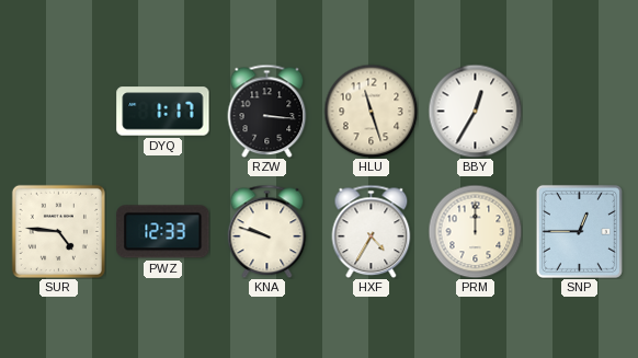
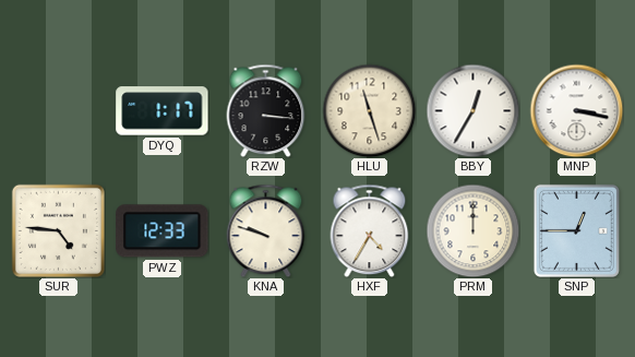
MNP: none -> 3:17
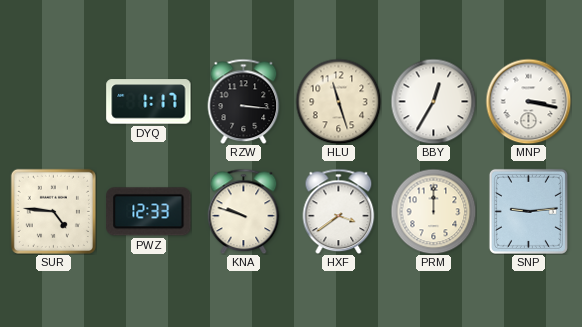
HXF: 4:35 -> 3:39
SNP: 12:45 -> 9:14
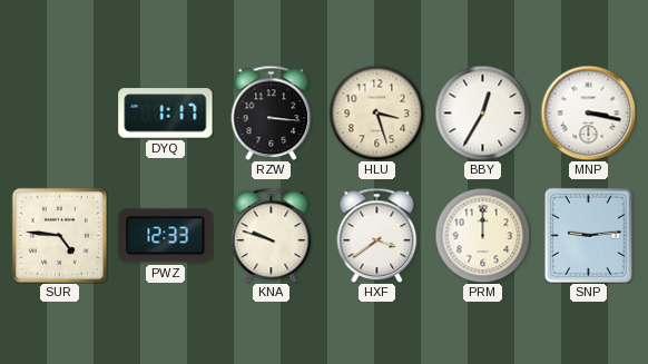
HLU: 11:27 -> 3:27
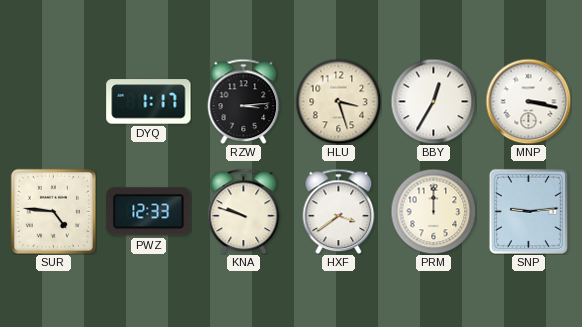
RZW: 3:16 -> 3:14
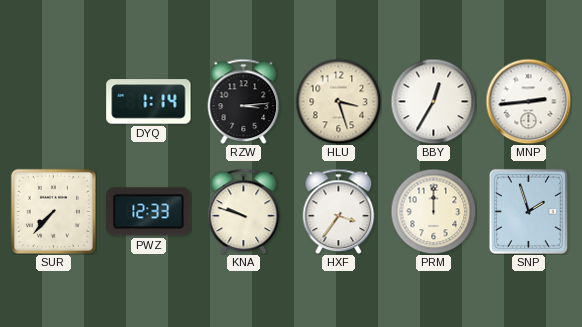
DYQ: 1:17 -> 1:14
MNP: 3:17 -> 2:44
SUR: 4:46 -> 7:37
HXF: 3:39 -> 3:36
SNP: 9:14 -> 1:57
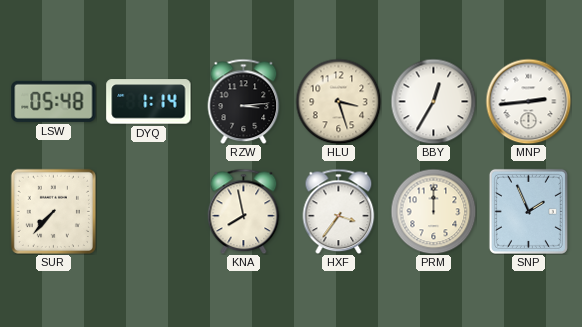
LSW: none -> 05:48
PWZ: 12:33 -> none
KNA: 9:48 -> 7:58
SNP: 1:57 -> 1:56
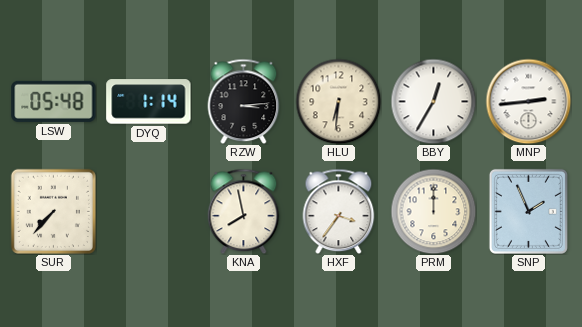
HLU: 3:27 -> 6:31
